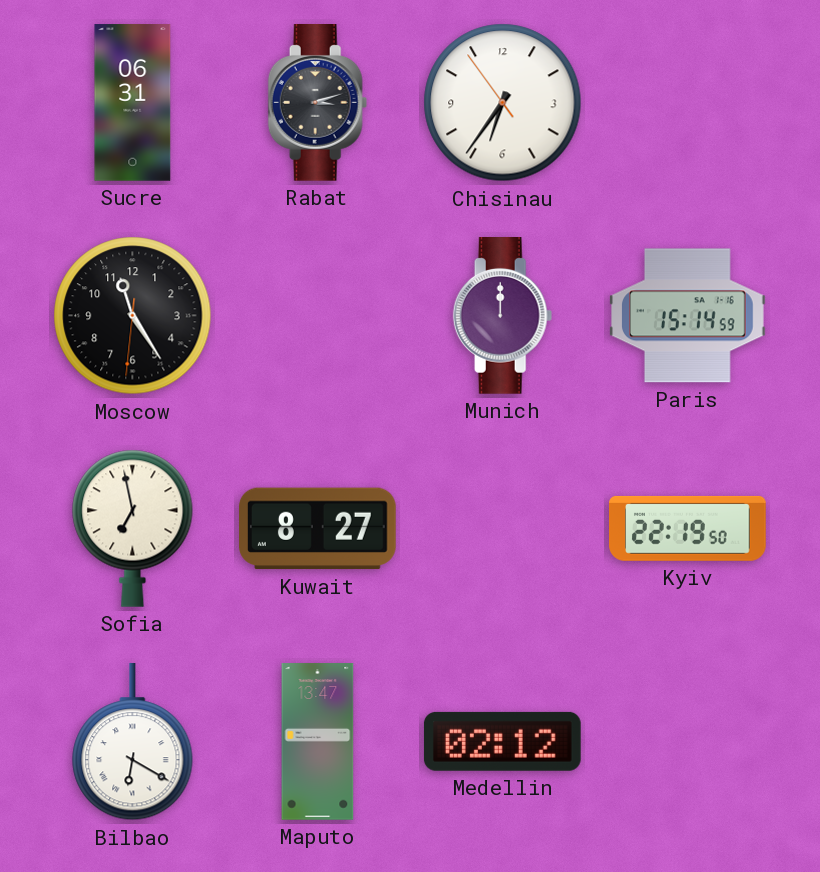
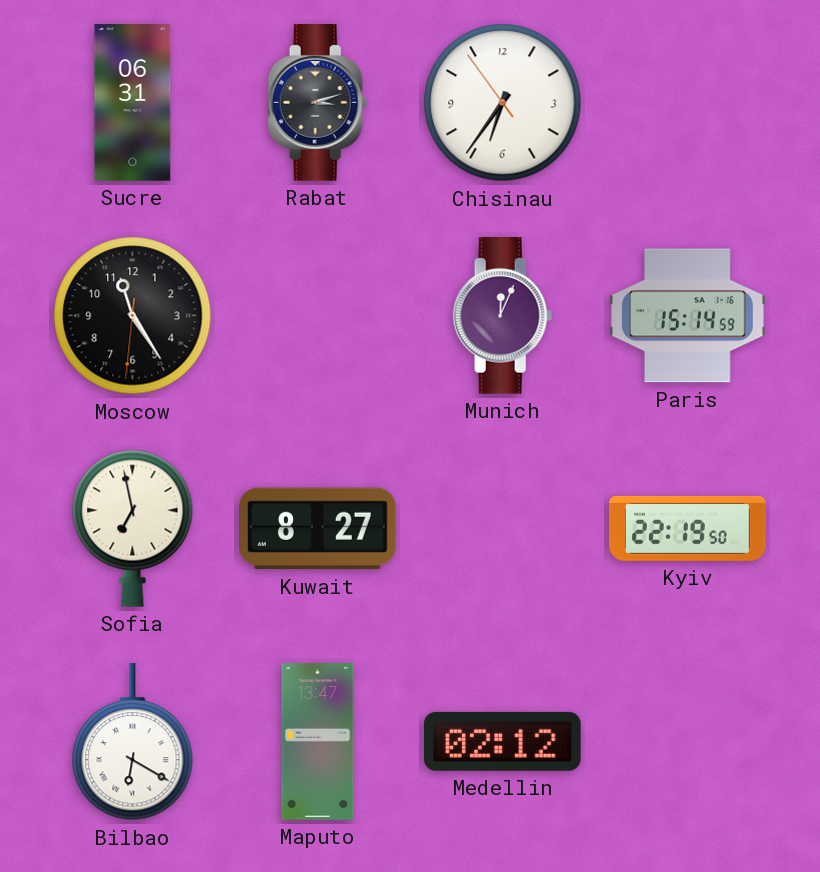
Munich: 12:00 -> 12:04
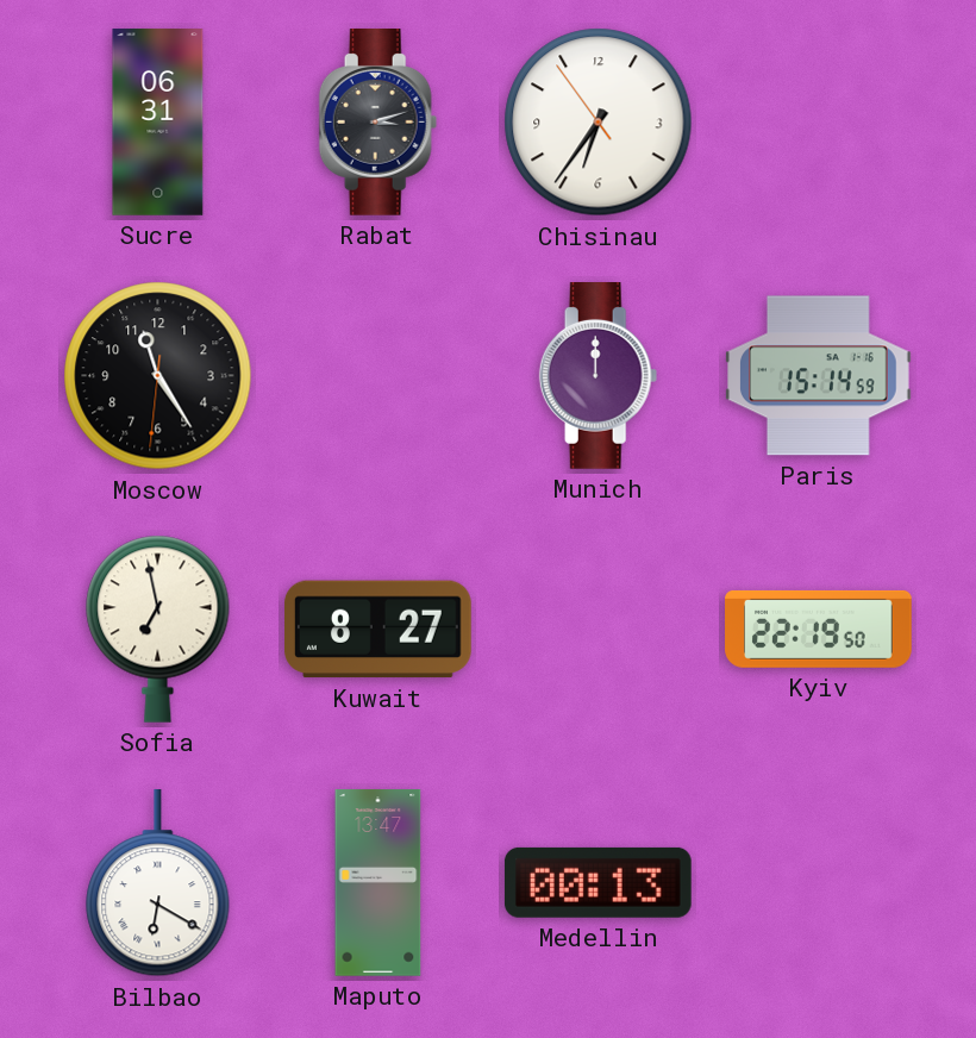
Munich: 12:04 -> 12:00
Medellin: 02:12 -> 00:13
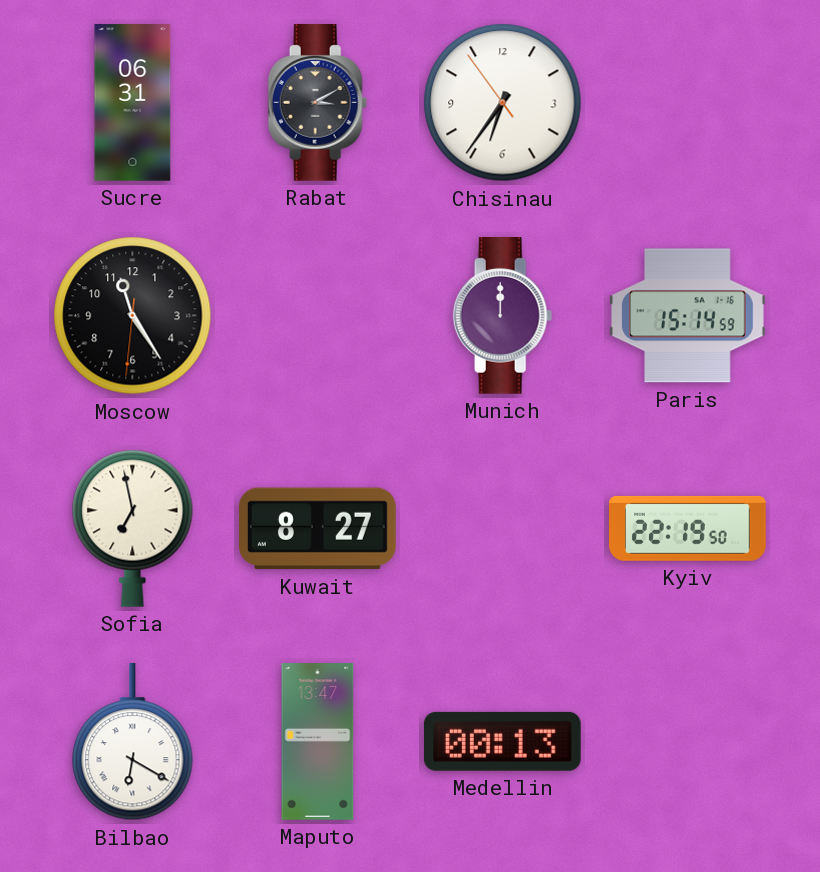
Rabat: 3:12 -> 3:10
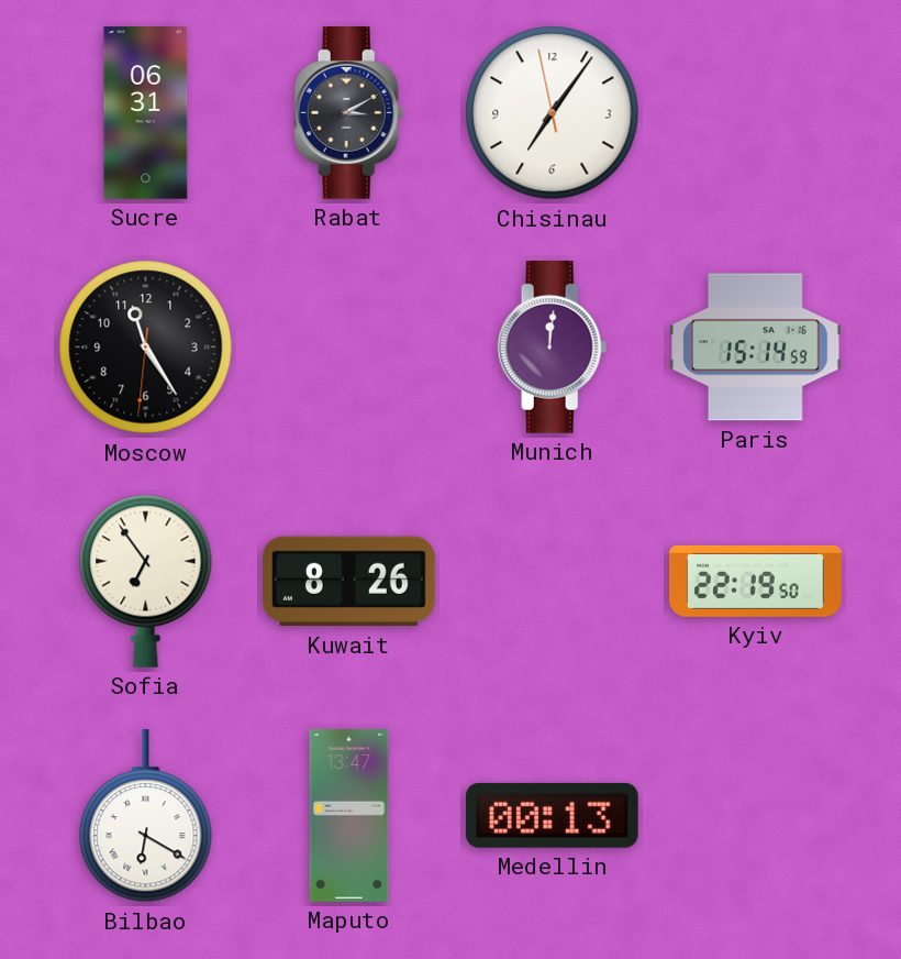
Chisinau: 6:35 -> 7:05
Munich: 12:00 -> 12:01
Sofia: 6:58 -> 6:54
Kuwait: 8:27 -> 8:26
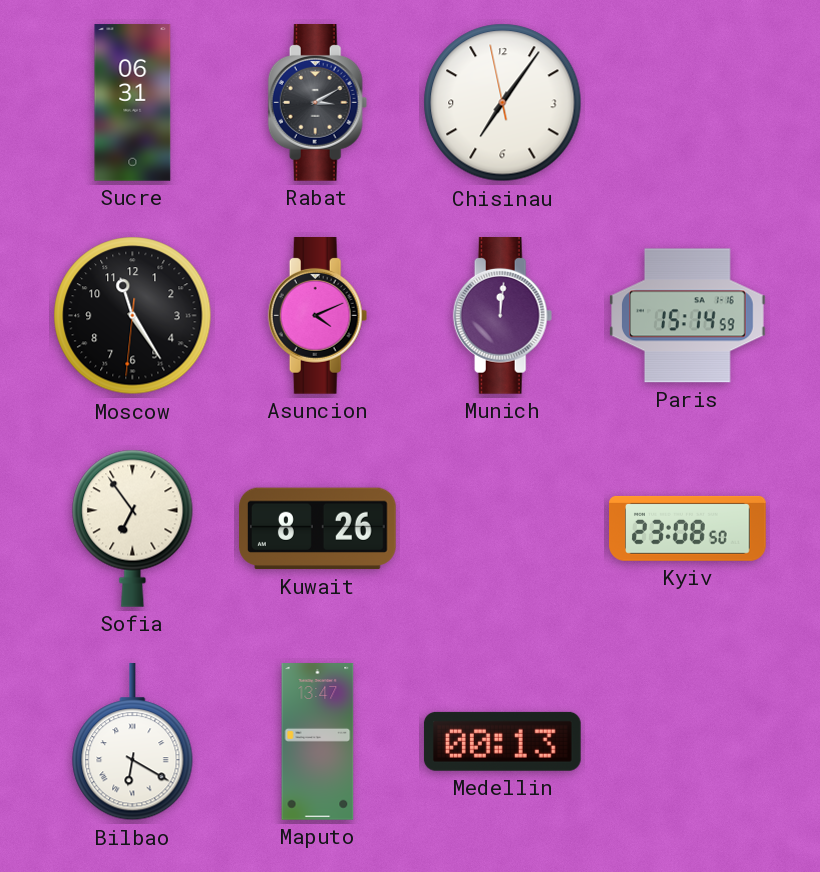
Asuncion: none -> 4:11
Kyiv: 22:19 -> 23:08
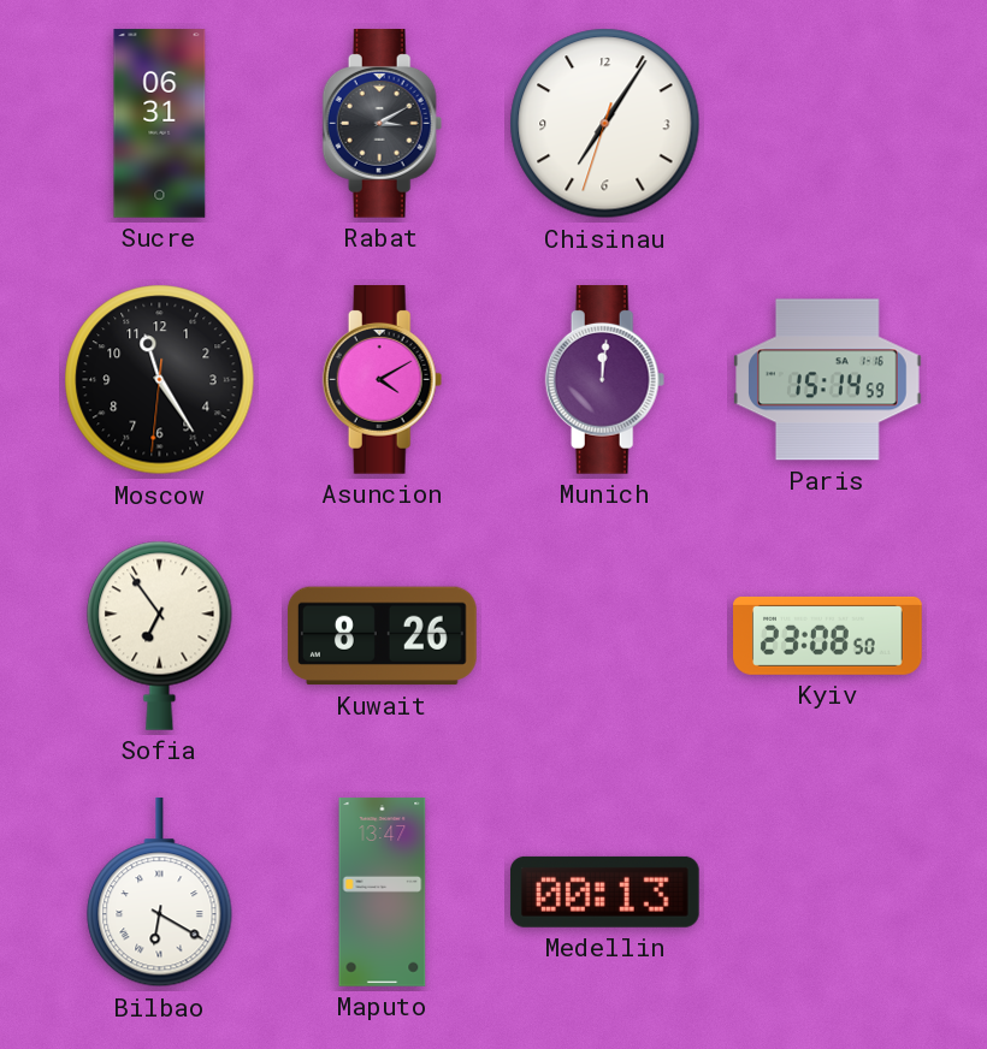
Chisinau: 7:05:58 -> 7:05:33
Asuncion: 4:11 -> 4:10
